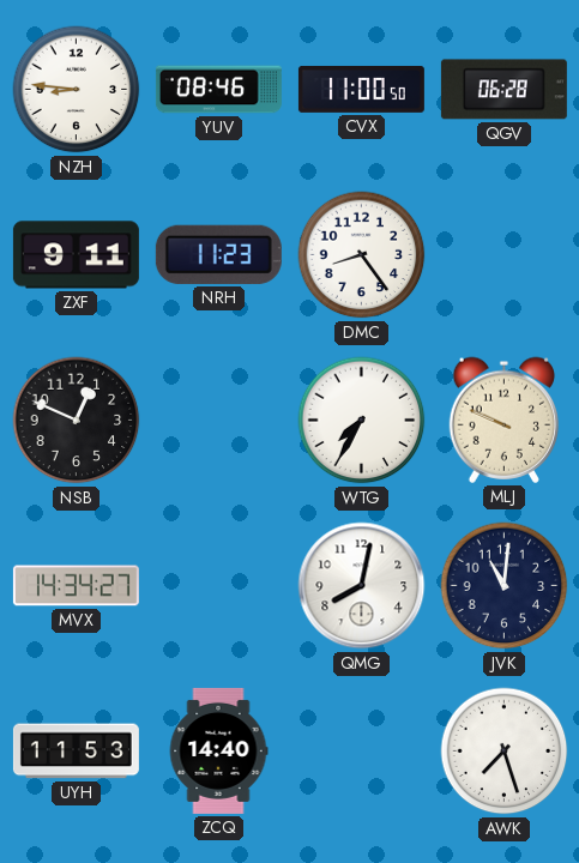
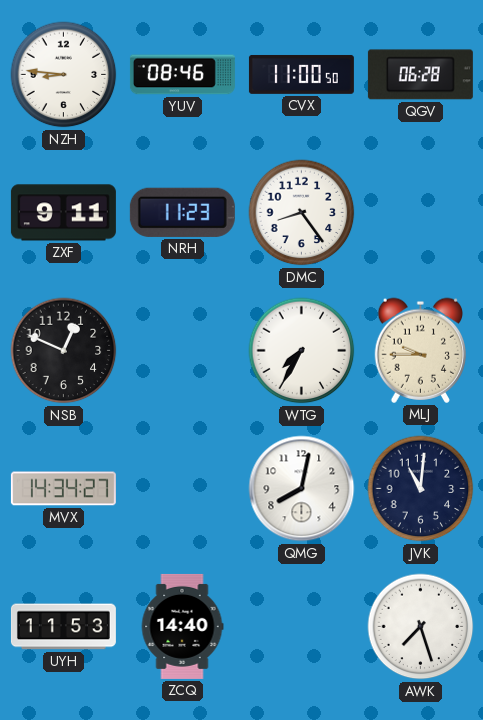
MLJ: 9:49 -> 9:45
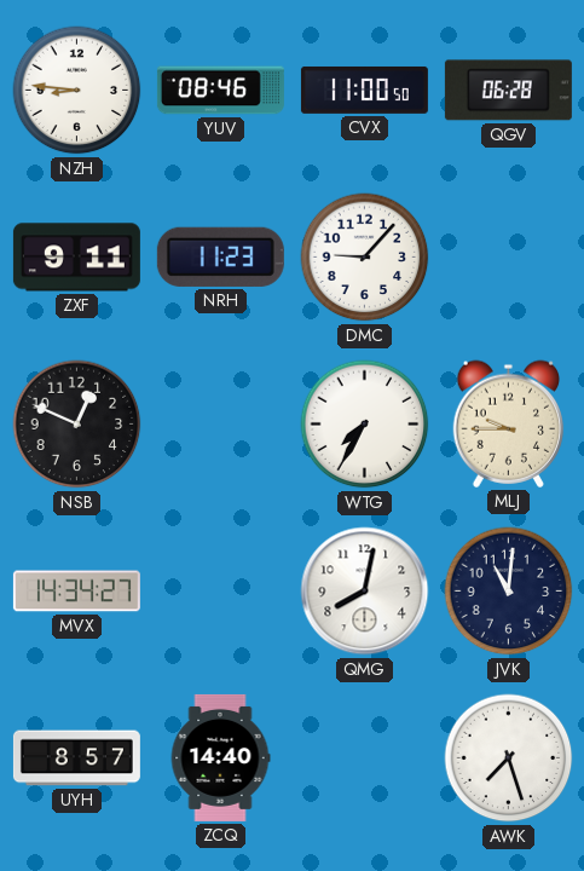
DMC: 8:24 -> 9:07
UYH: 11:53 -> 8:57
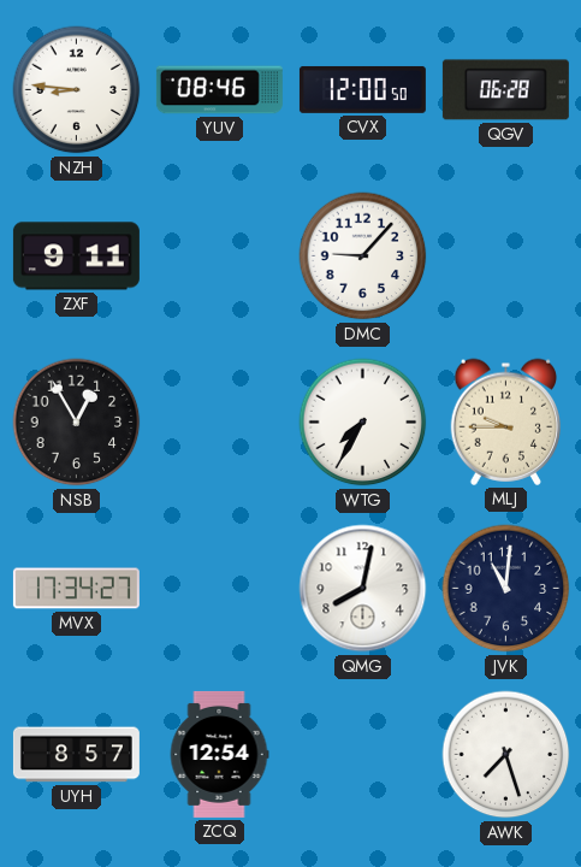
CVX: 11:00 -> 12:00
NRH: 11:23 -> none
NSB: 12:49 -> 12:55
MVX: 14:34 -> 17:34
ZCQ: 14:40 -> 12:54
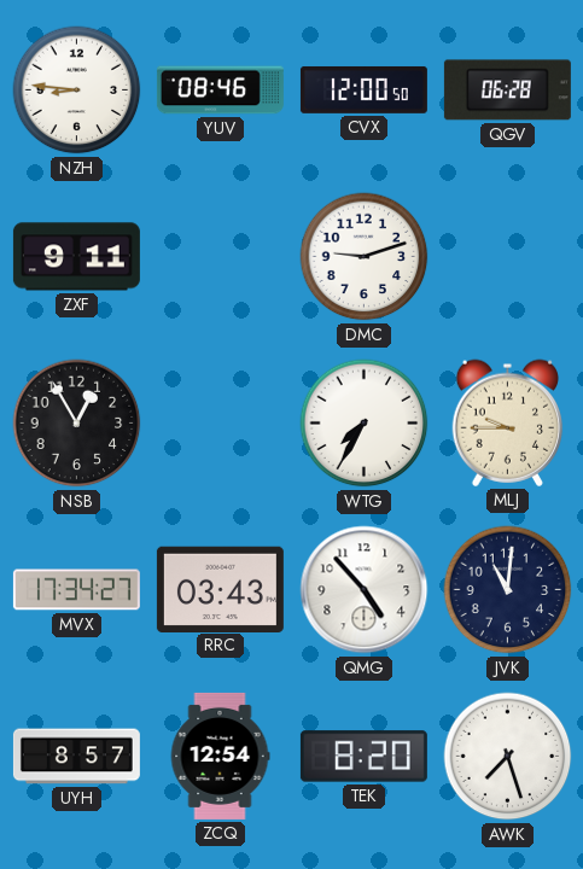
DMC: 9:07 -> 9:12
RRC: none -> 03:43
QMG: 8:02 -> 4:53
TEK: none -> 8:20
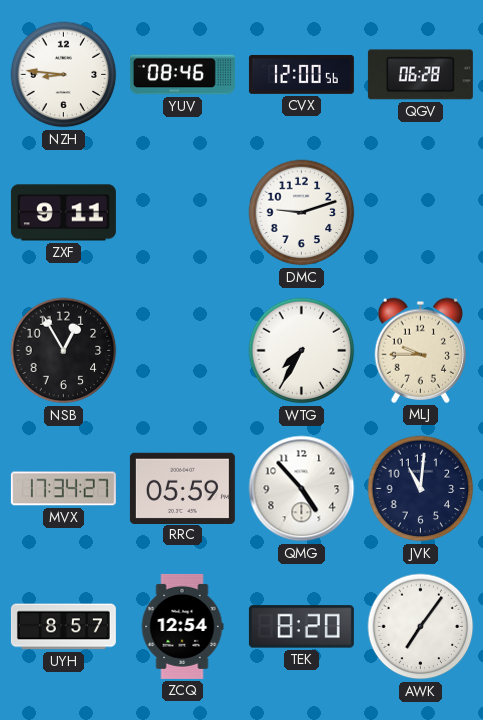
CVX: 12:00:50 -> 12:00:56
RRC: 03:43 -> 05:59
AWK: 7:27 -> 7:06
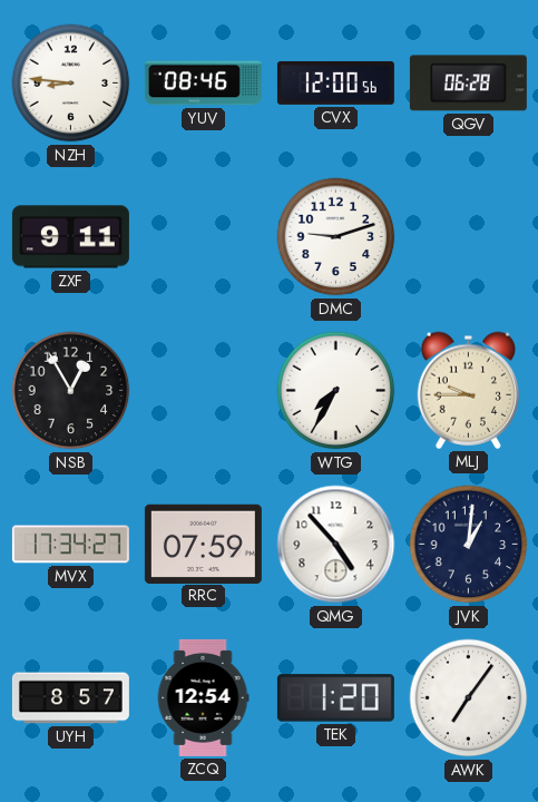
RRC: 05:59 -> 07:59
JVK: 11:01 -> 1:01
TEK: 8:20 -> 1:20
